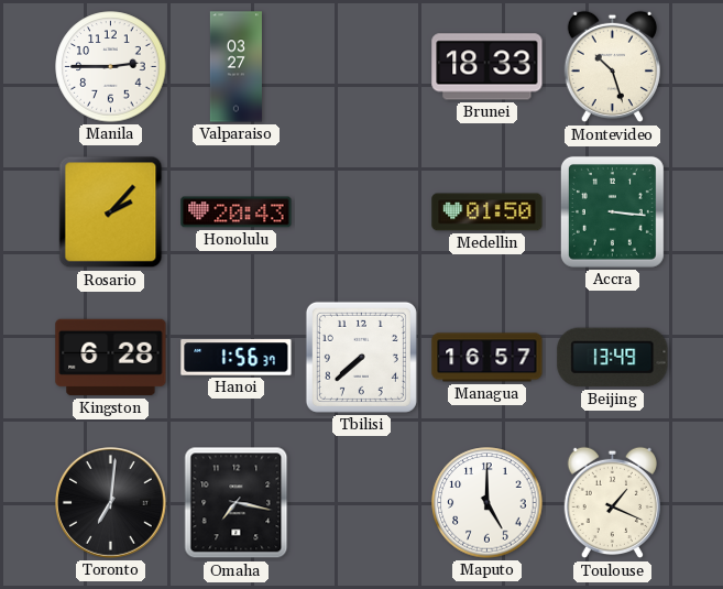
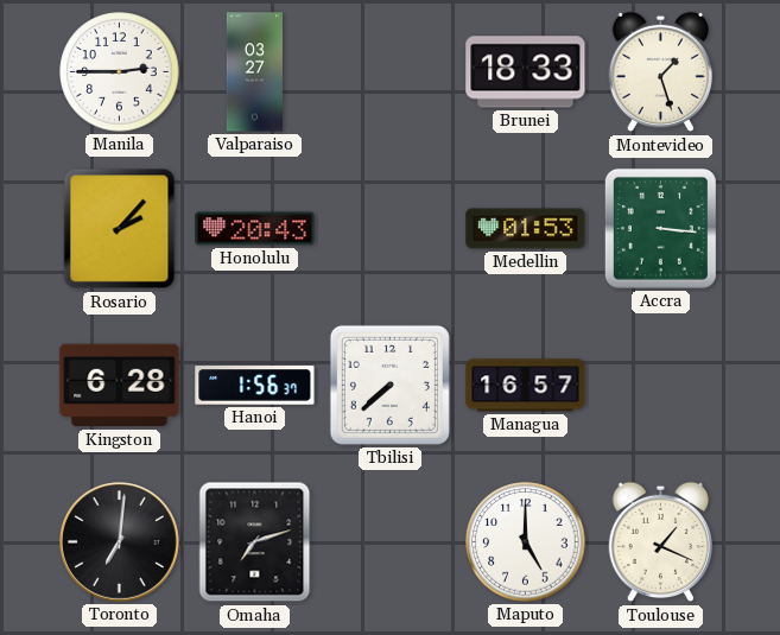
Montevideo: 10:27 -> 1:27
Medellin: 01:50 -> 01:53
Beijing: 13:49 -> none
Omaha: 7:17 -> 7:12
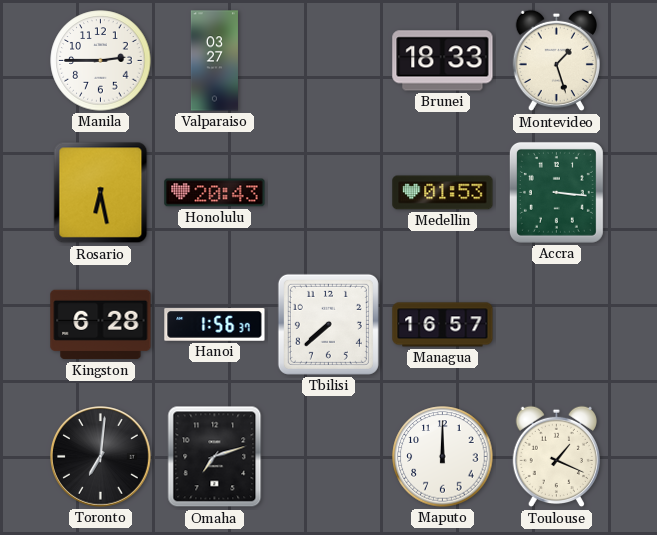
Rosario: 2:07 -> 6:28
Maputo: 5:00 -> 12:00
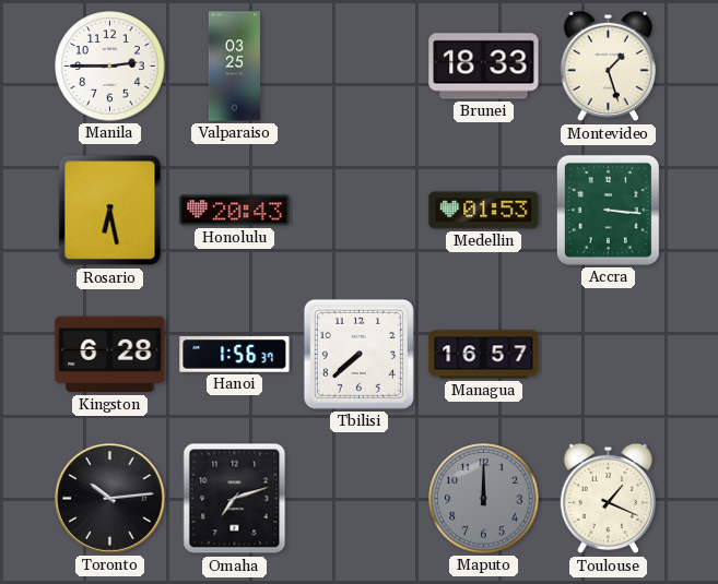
Valparaiso: 03:27 -> 03:25
Toronto: 7:01 -> 10:14
Maputo dial: white -> grey
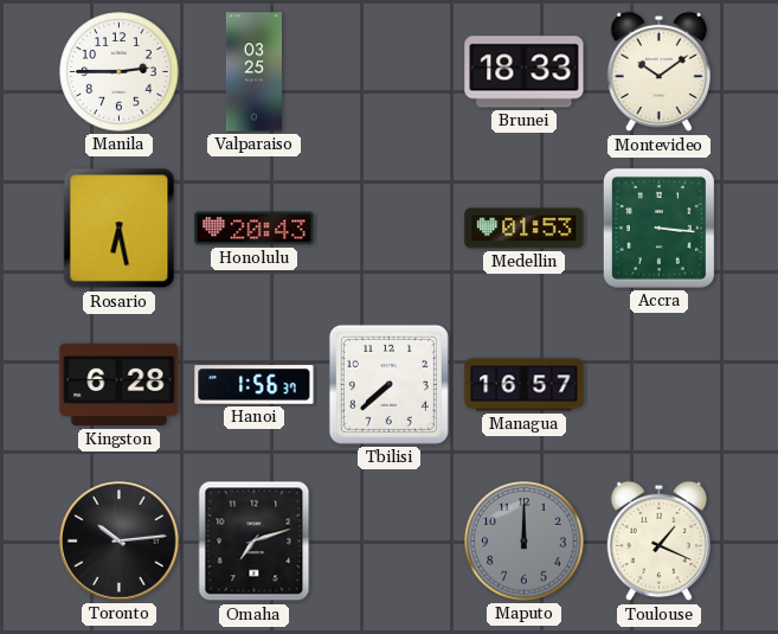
Montevideo: 1:27 -> 10:09
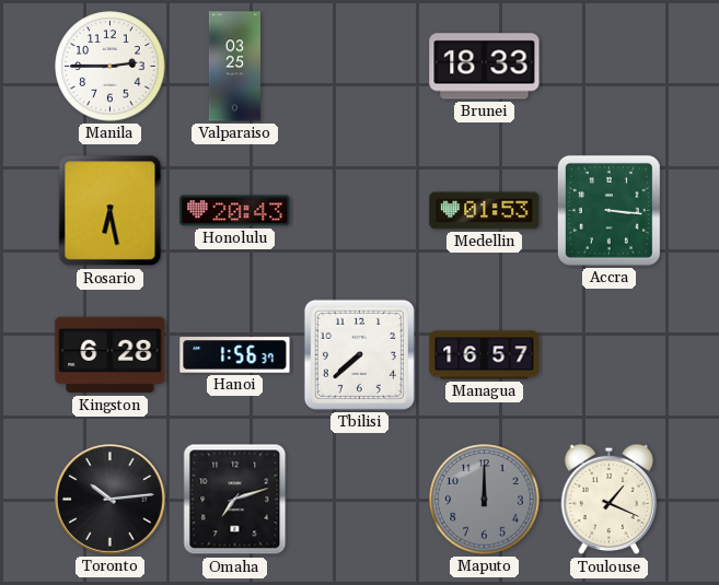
Montevideo: 10:09 -> none
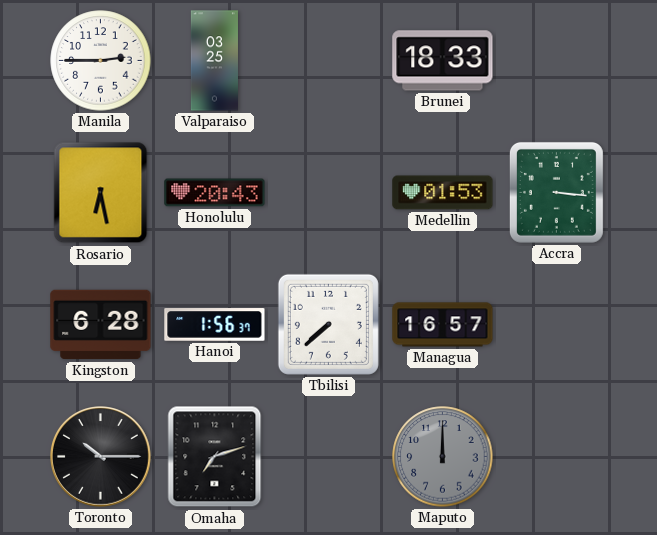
Toronto: 10:14 -> 10:15
Toulouse: 1:19 -> none
